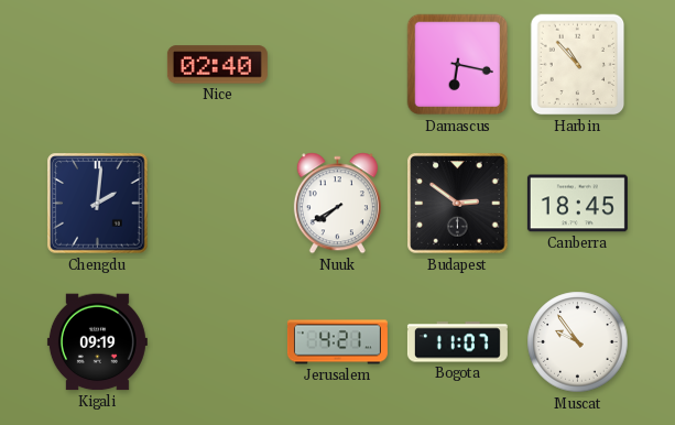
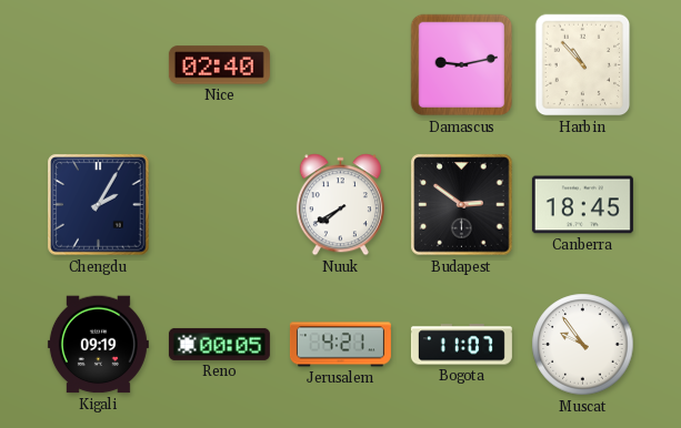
Damascus: 6:17 -> 9:13
Chengdu: 2:01 -> 2:05
Reno: none -> 00:05
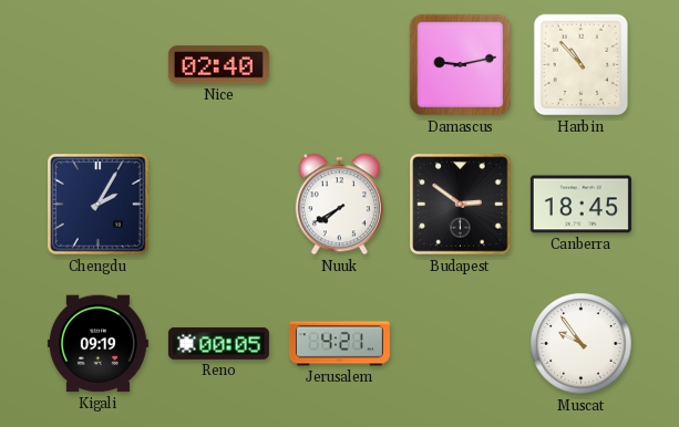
Bogota: 11:07 -> none
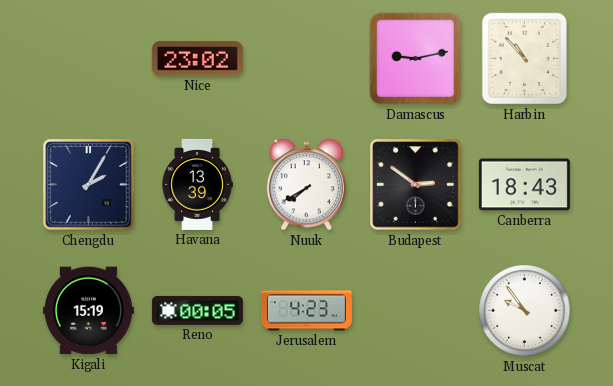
Nice: 02:40 -> 23:02
Havana: none -> 13:39
Canberra: 18:45 -> 18:43
Kigali: 09:19 -> 15:19
Jerusalem: 4:21 -> 4:23
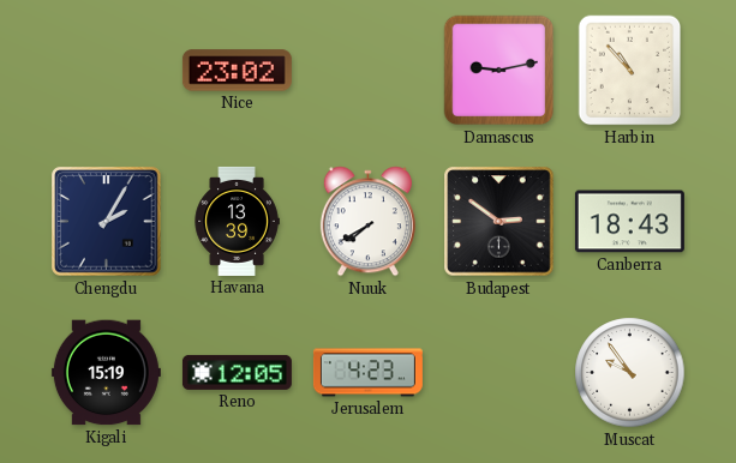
Reno: 00:05 -> 12:05
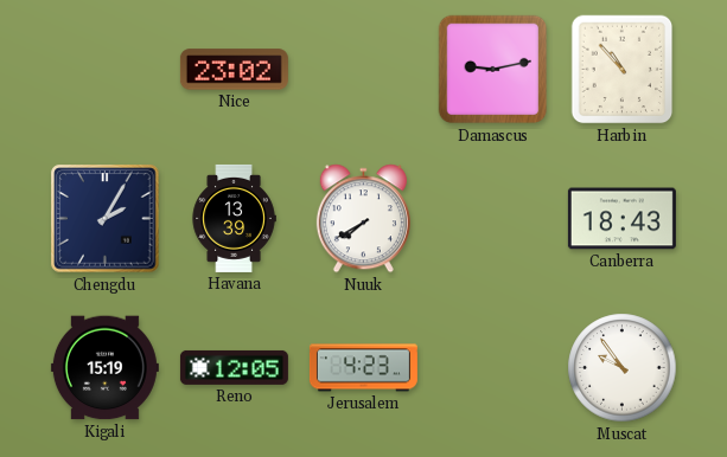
Budapest: 2:51 -> none
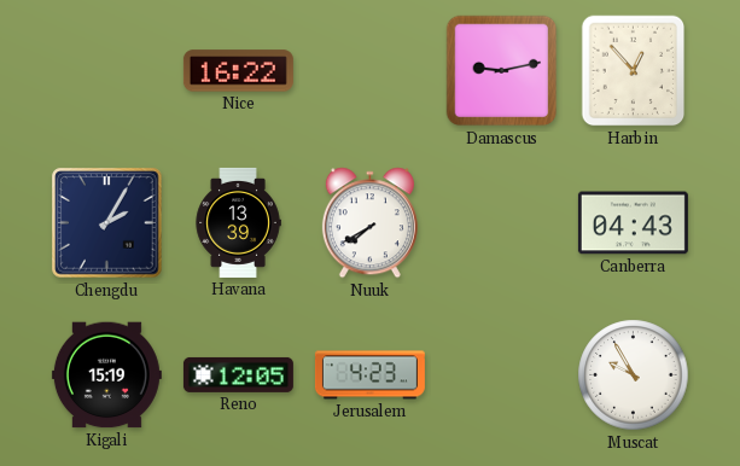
Nice: 23:02 -> 16:22
Harbin: 10:53 -> 12:53
Canberra: 18:43 -> 04:43
Muscat: 9:54 -> 9:55
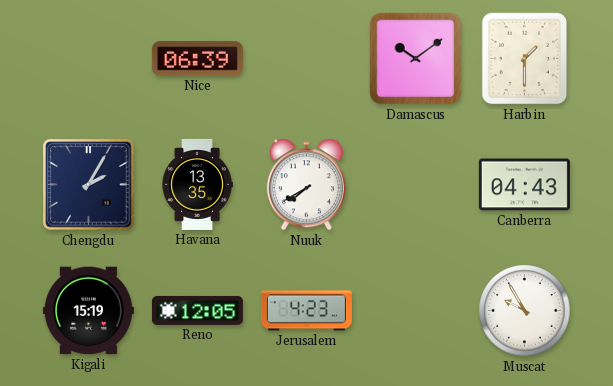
Nice: 16:22 -> 06:39
Damascus: 9:13 -> 10:09
Harbin: 12:53 -> 1:30
Havana: 13:39 -> 13:35
